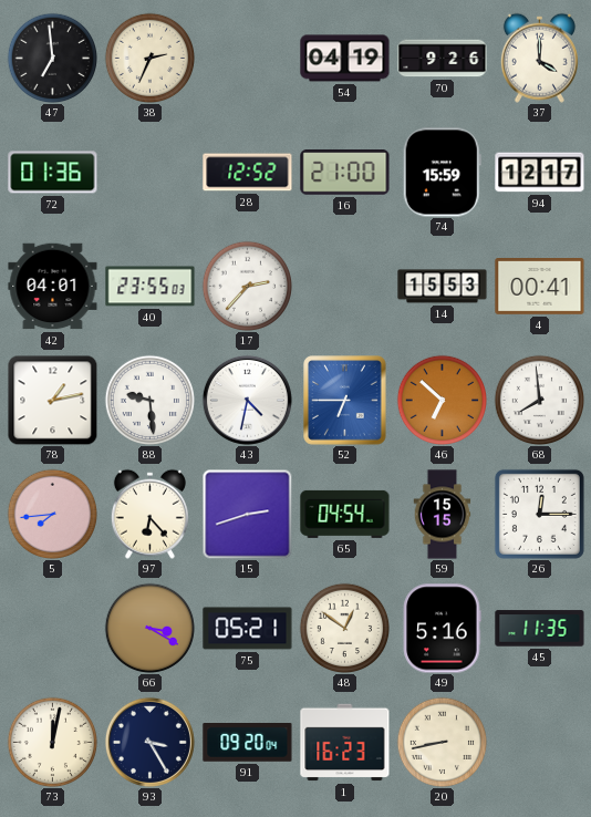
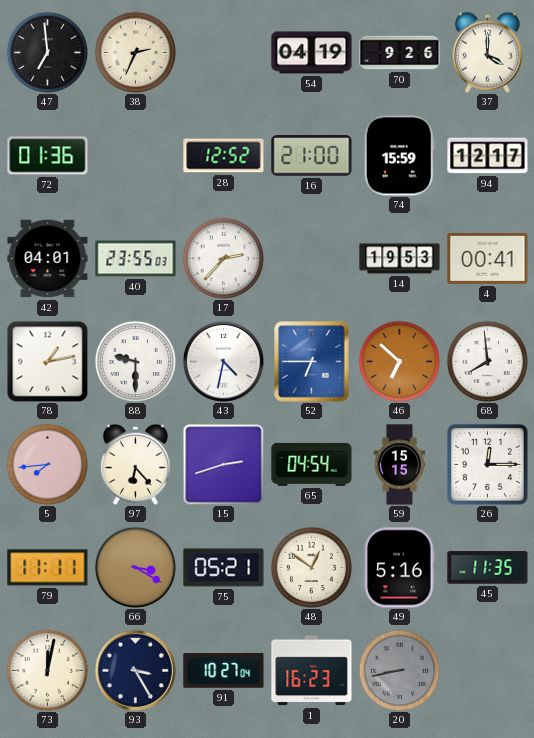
14: 15:53 -> 19:53
88: 9:29 -> 9:30
79: none -> 11:11
91: 09:20 -> 10:27
20 dial: cream -> grey
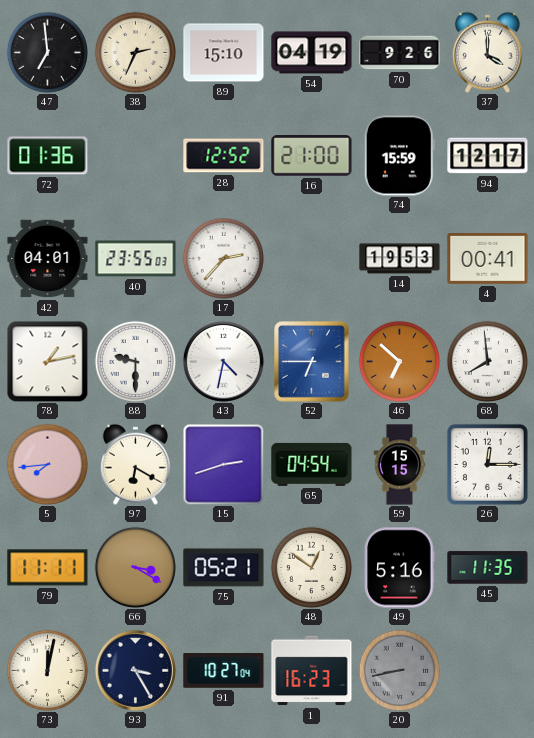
89: none -> 15:10
97: 6:23 -> 6:20
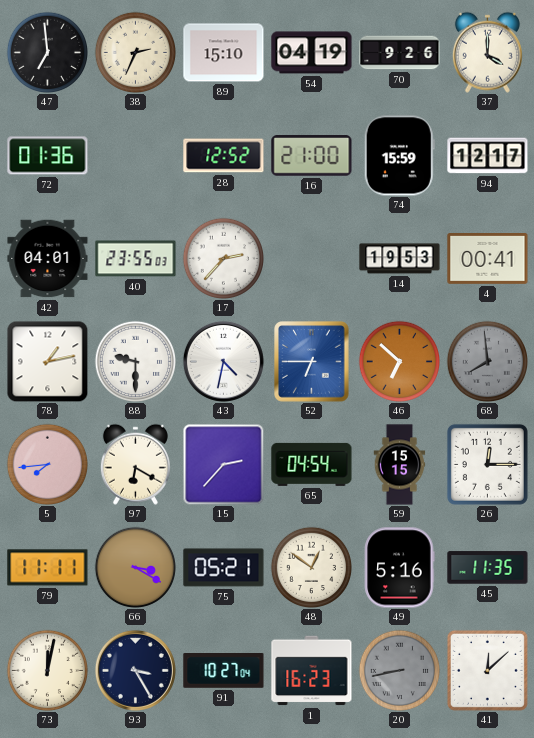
68 dial: white -> grey
15: 2:42 -> 2:37
41: none -> 12:08
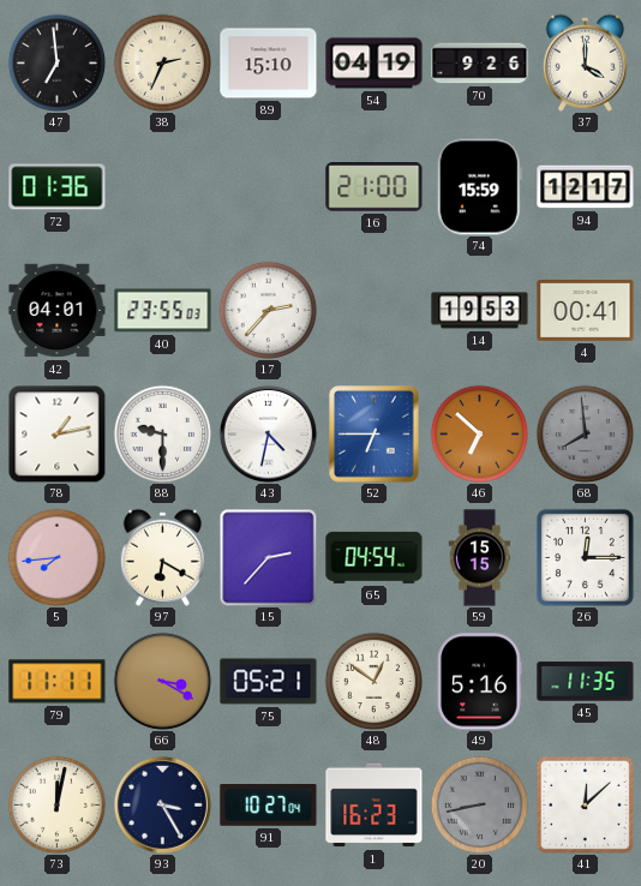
28: 12:52 -> none
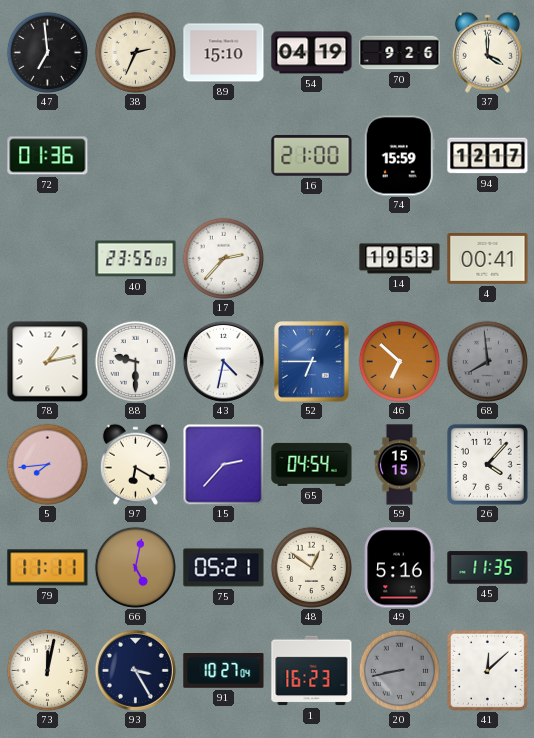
42: 04:01 -> none
26: 12:15 -> 4:07
66: 3:20 -> 5:02
